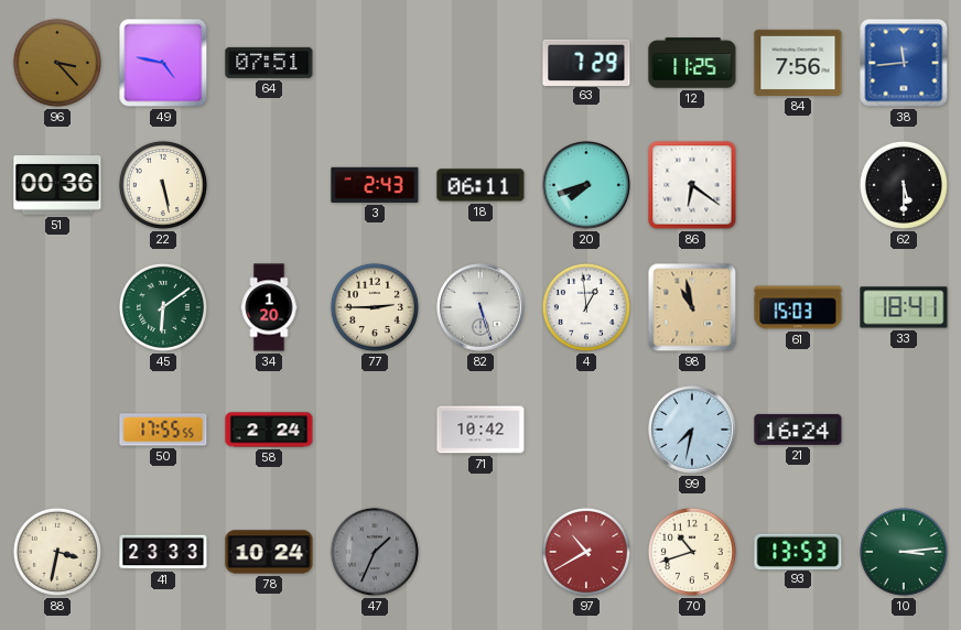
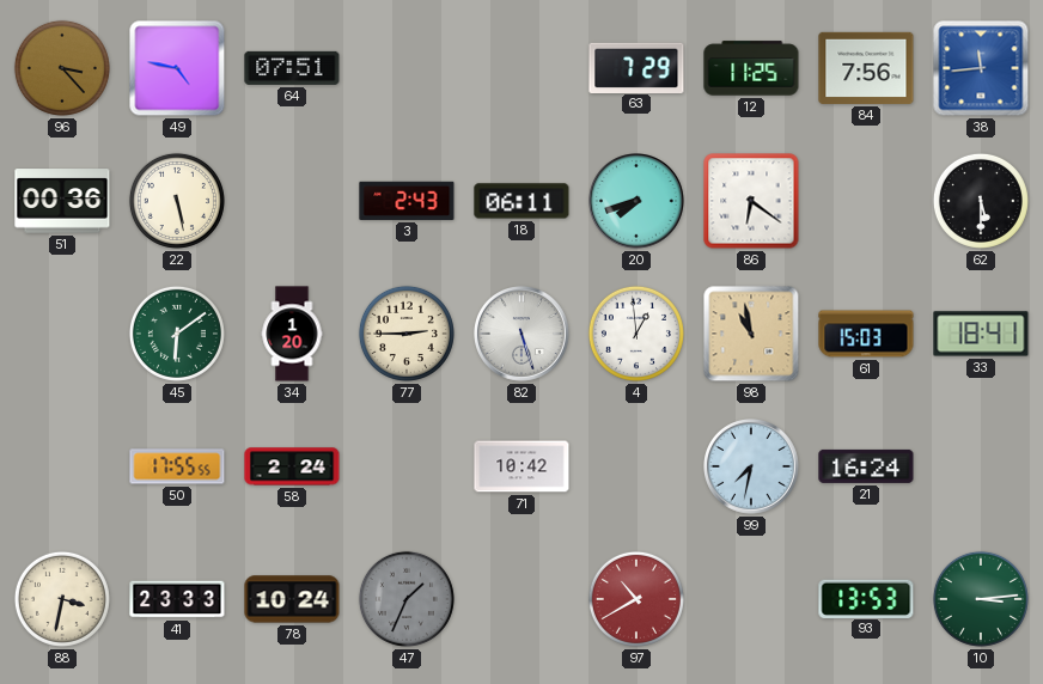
70: 10:42 -> none
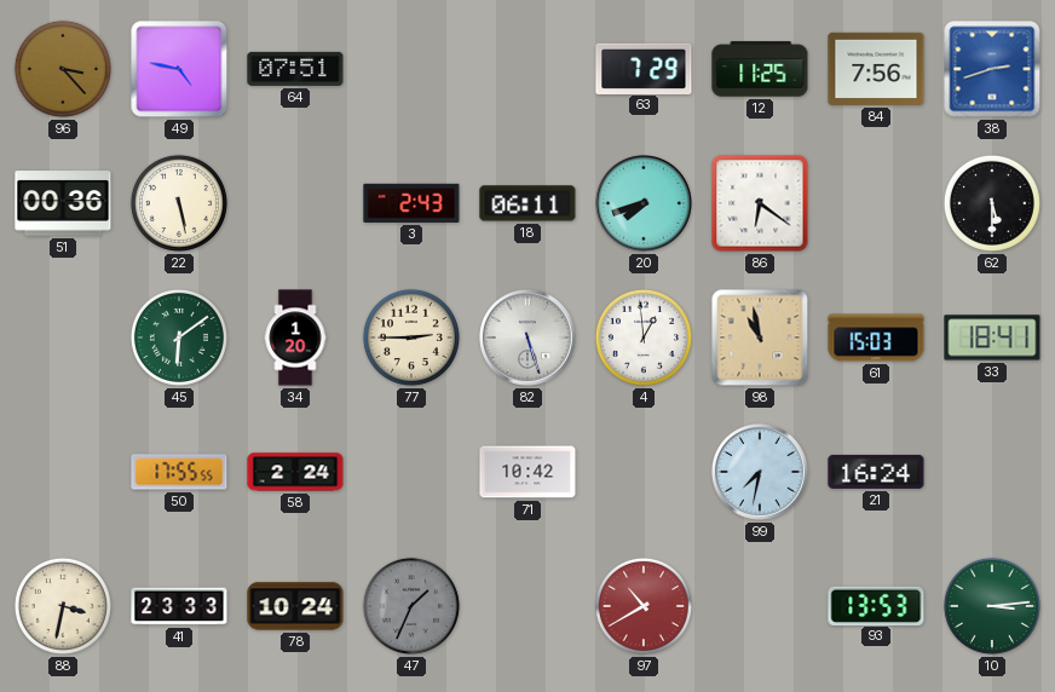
38: 11:44 -> 2:42
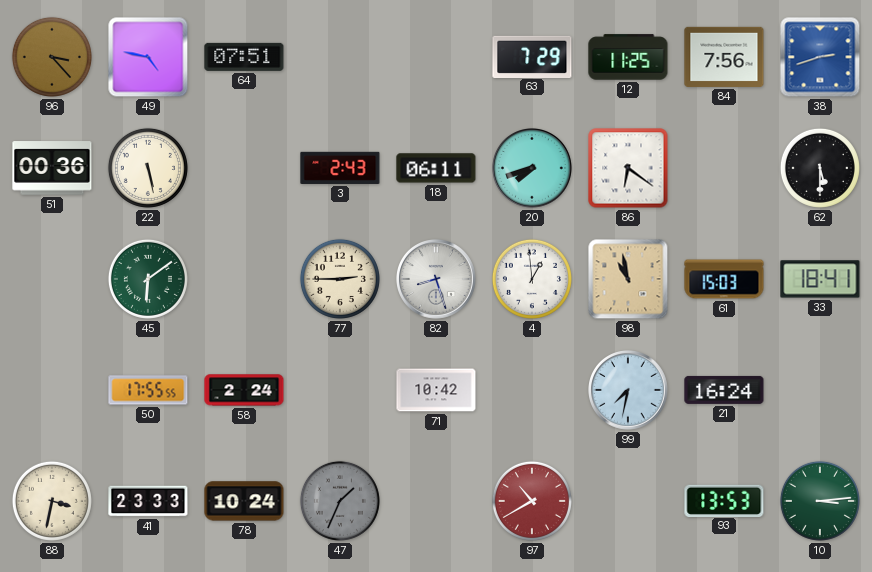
34: 1:20 -> none
82: 5:27 -> 8:27
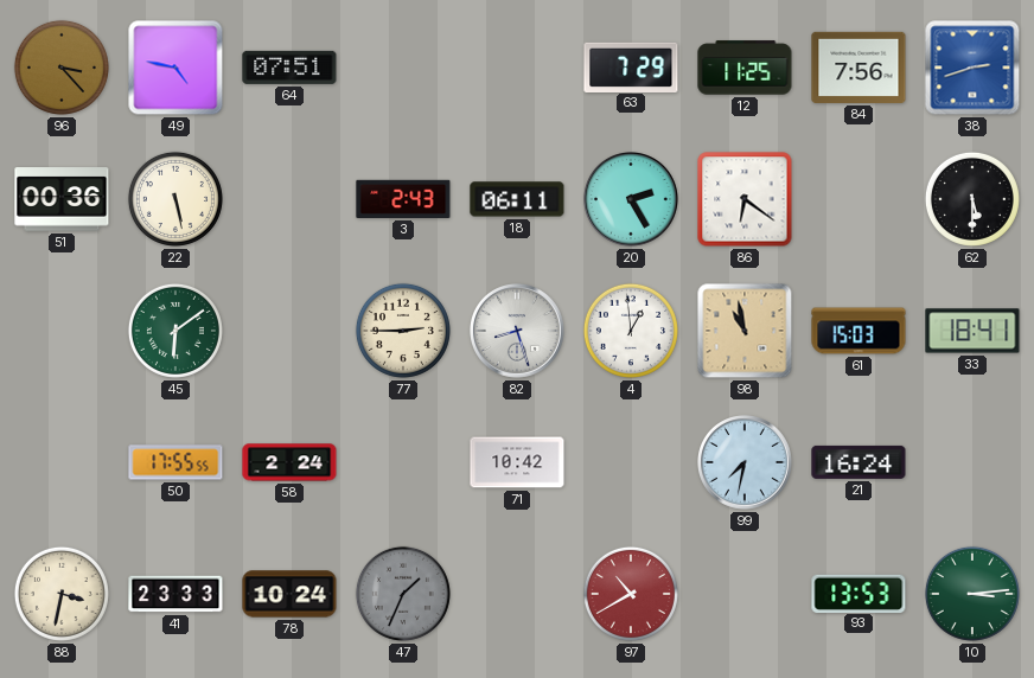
20: 7:42 -> 2:25
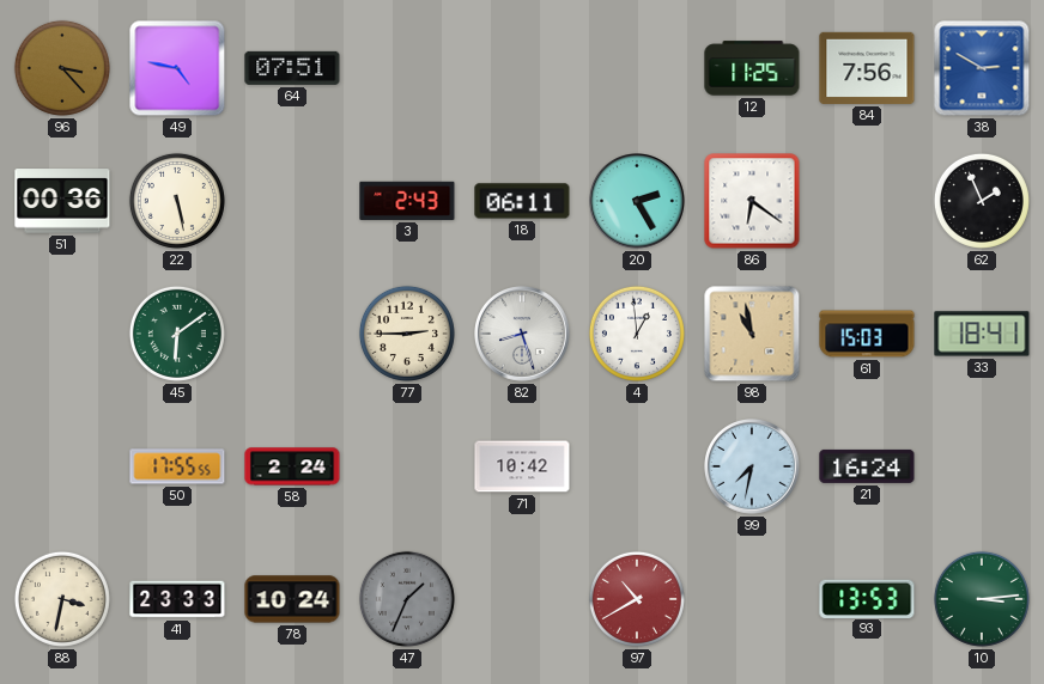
63: 7:29 -> none
38: 2:42 -> 2:50
62: 5:30 -> 1:56
